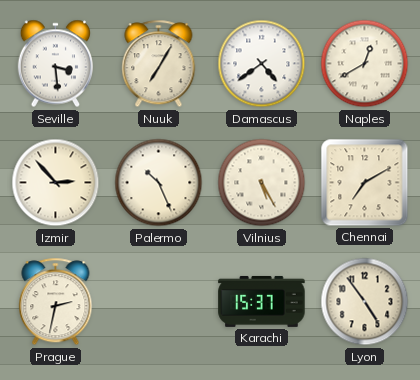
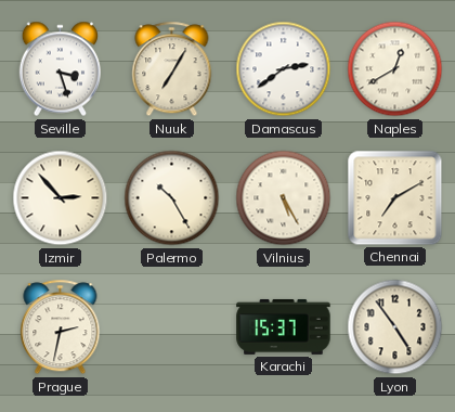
Seville: 3:29 -> 3:27
Damascus: 4:39 -> 2:39
Palermo: 10:26 -> 10:25
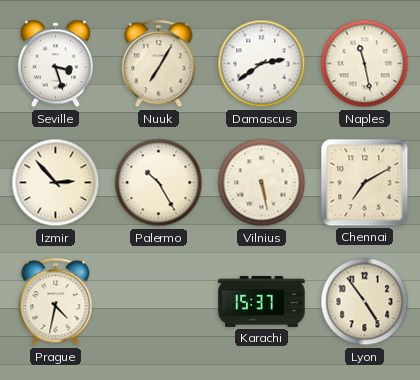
Naples: 12:40 -> 11:28
Vilnius: 5:25 -> 5:28
Prague: 2:32 -> 4:32
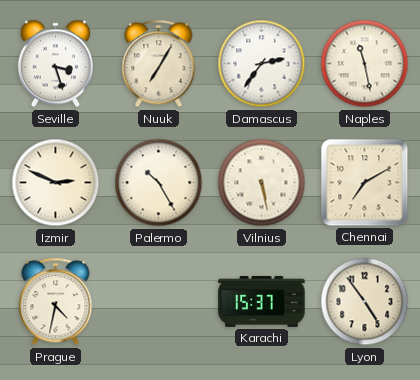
Damascus: 2:39 -> 2:36
Izmir: 2:53 -> 2:49
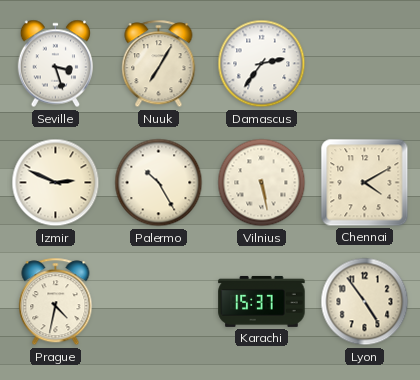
Naples: 11:28 -> none
Chennai: 7:10 -> 4:10
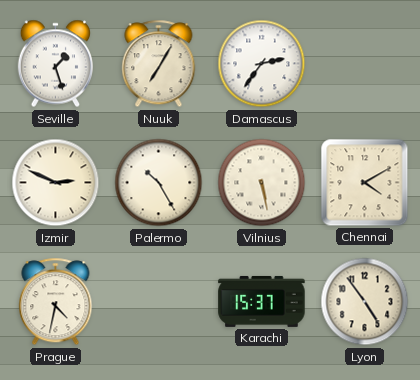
Seville: 3:27 -> 1:27
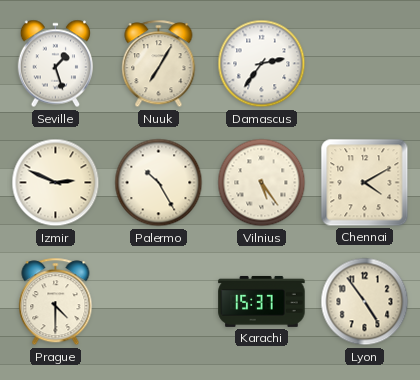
Vilnius: 5:28 -> 5:24
Prague: 4:32 -> 4:30
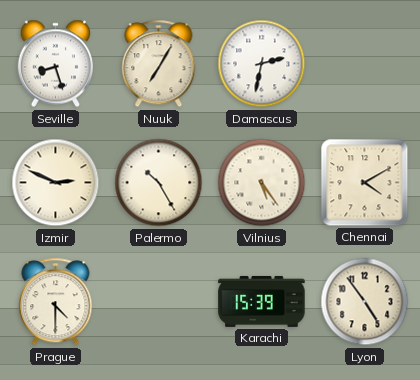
Seville: 1:27 -> 8:27
Damascus: 2:36 -> 2:32
Karachi: 15:37 -> 15:39
